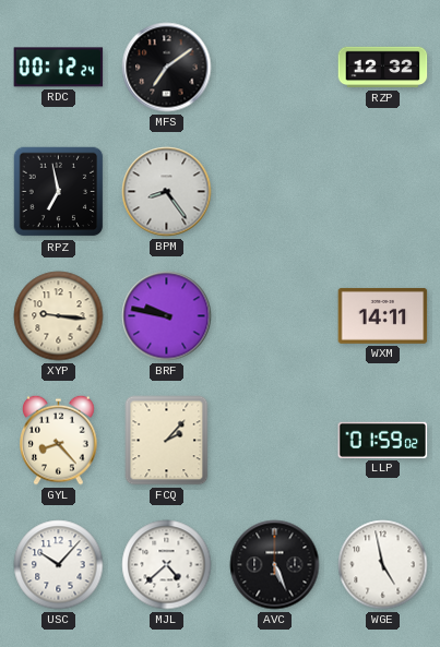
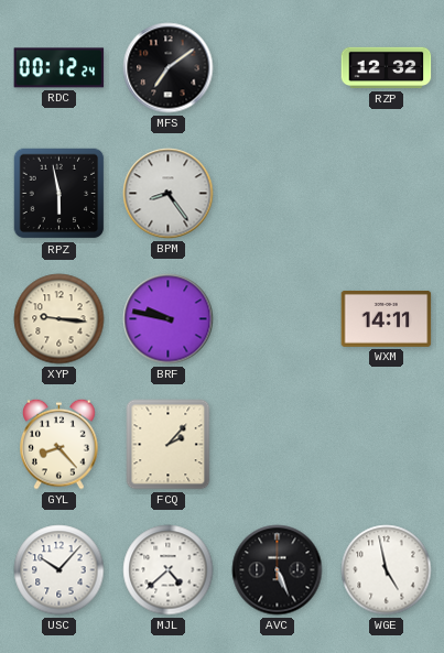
RPZ: 6:58 -> 5:58
LLP: 01:59 -> none
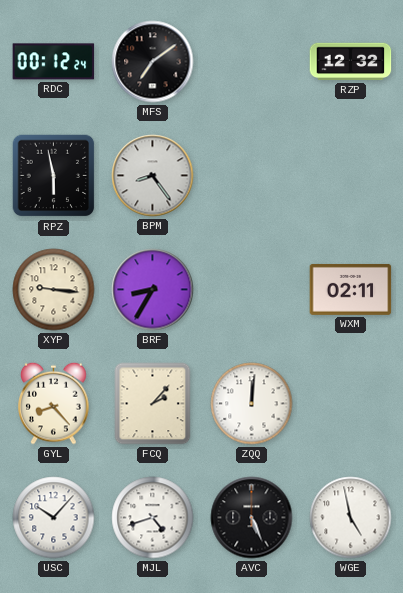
BRF: 9:47 -> 8:35
WXM: 14:11 -> 02:11
ZQQ: none -> 12:01
MJL: 4:38 -> 4:42
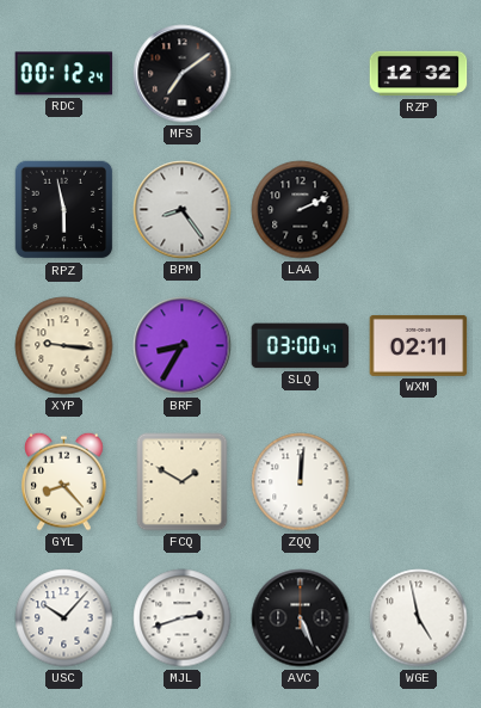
LAA: none -> 2:11
SLQ: none -> 03:00
FCQ: 2:07 -> 1:50
MJL: 4:42 -> 2:42
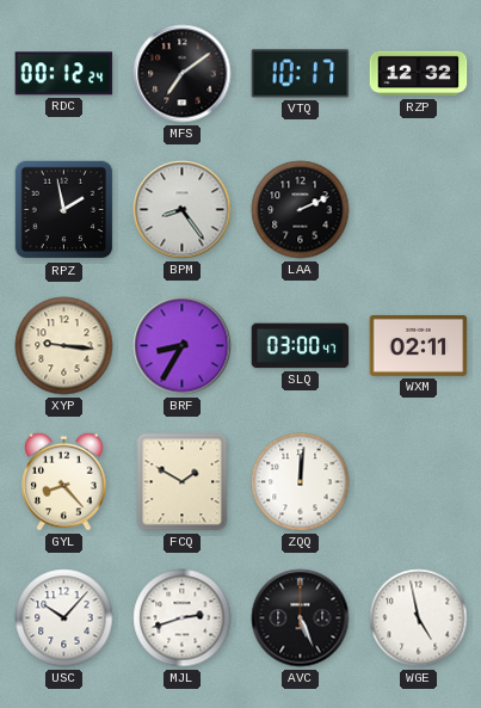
VTQ: none -> 10:17
RPZ: 5:58 -> 1:58
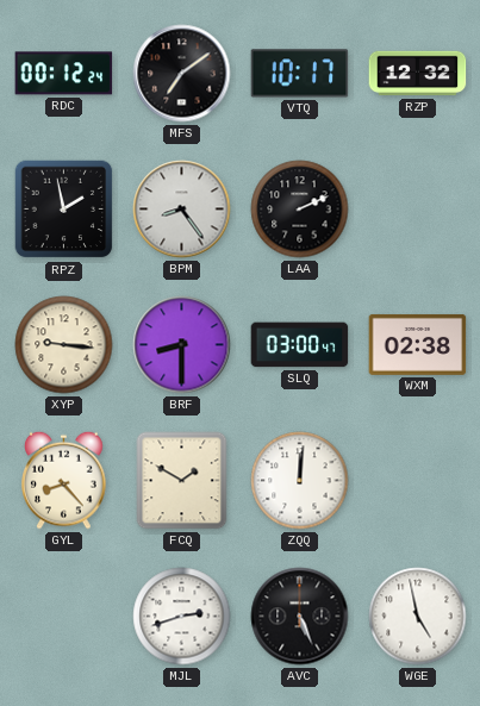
BRF: 8:35 -> 8:30
WXM: 02:11 -> 02:38
USC: 10:07 -> none
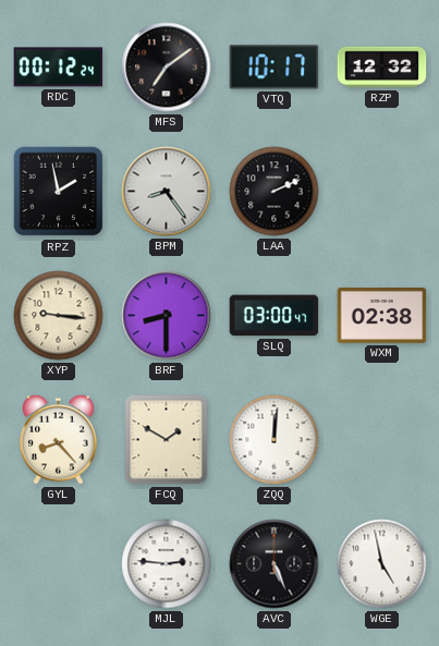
MJL: 2:42 -> 2:46
